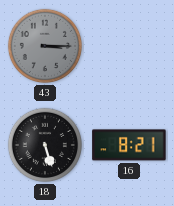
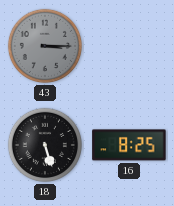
16: 8:21 -> 8:25
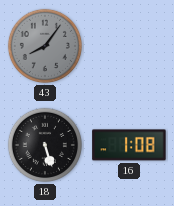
43: 3:15 -> 8:06
16: 8:25 -> 1:08
